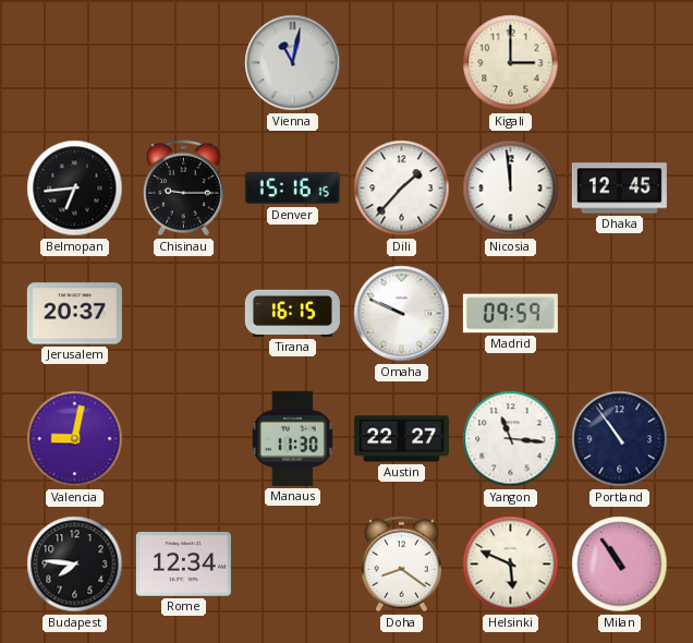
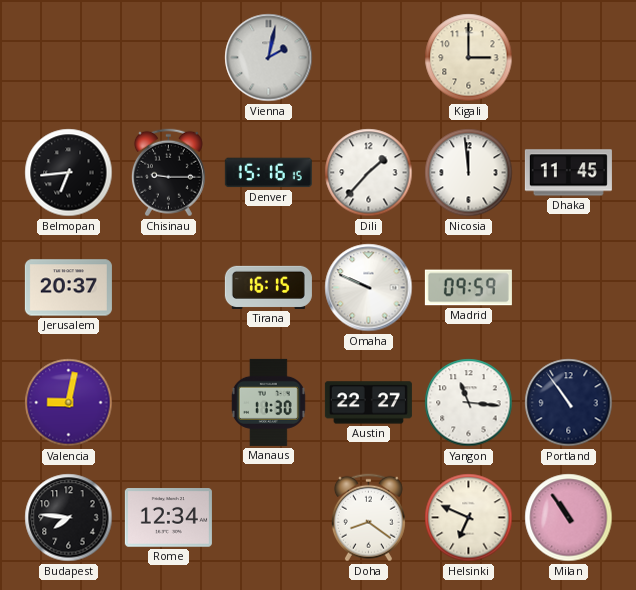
Vienna: 11:02 -> 2:02
Dhaka: 12:45 -> 11:45
Helsinki: 5:49 -> 6:49
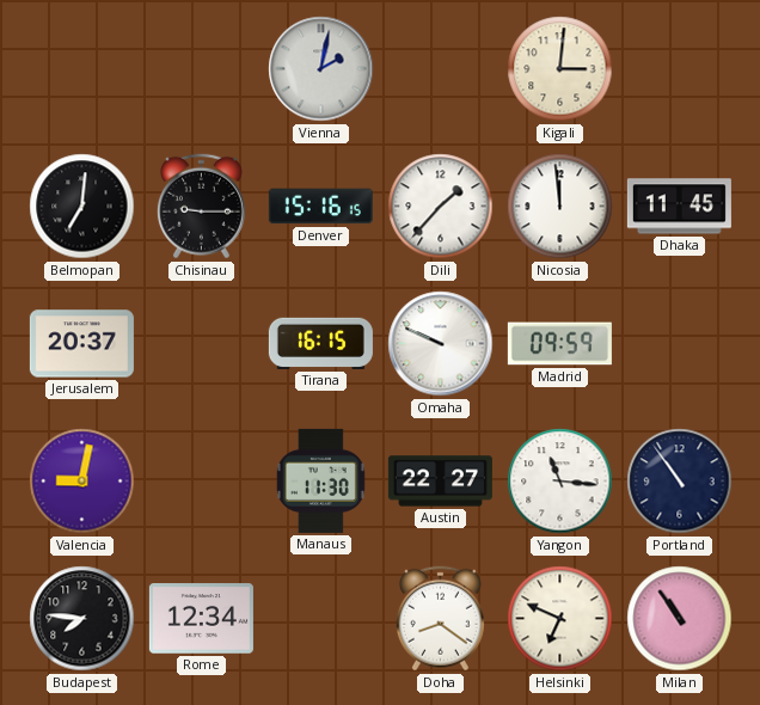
Kigali: 3:00 -> 3:01
Belmopan: 6:44 -> 7:01
